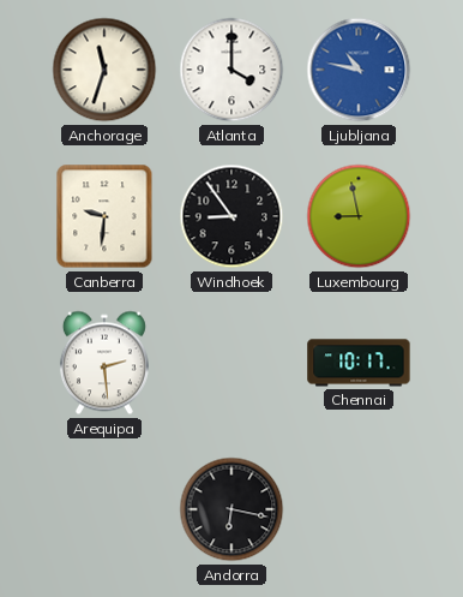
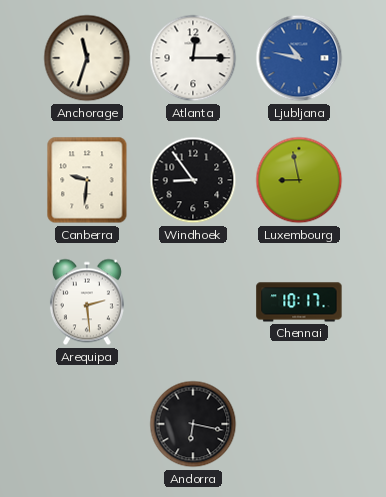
Atlanta: 4:00 -> 12:15
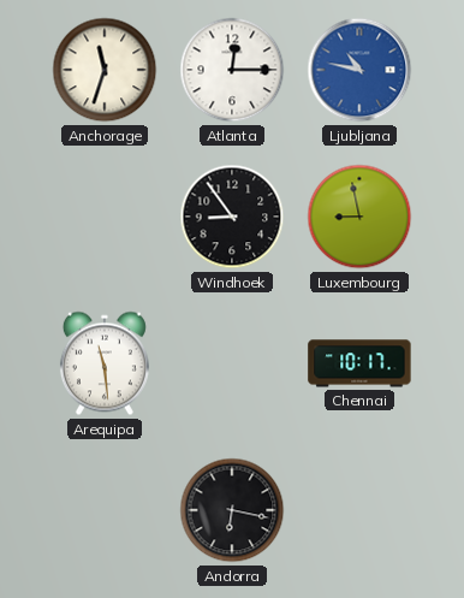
Canberra: 9:31 -> none
Arequipa: 2:29 -> 11:29
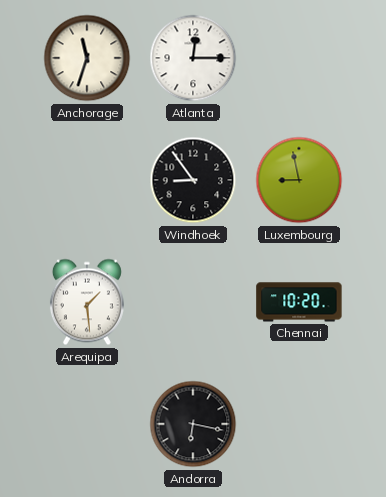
Ljubljana: 10:47 -> none
Arequipa: 11:29 -> 1:29
Chennai: 10:17 -> 10:20
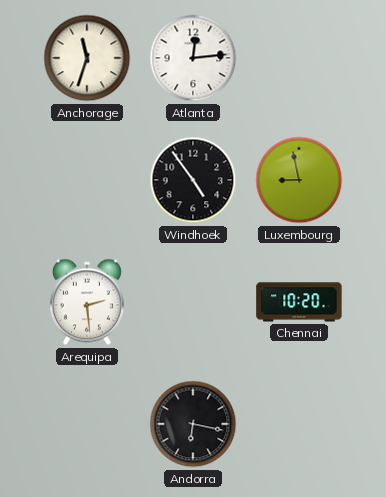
Atlanta: 12:15 -> 12:14
Windhoek: 8:54 -> 4:54
Arequipa: 1:29 -> 2:29
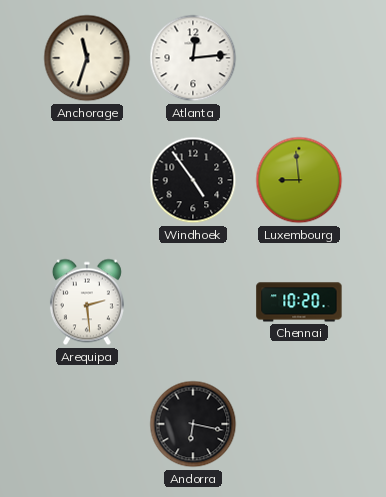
Luxembourg: 8:58 -> 8:59
